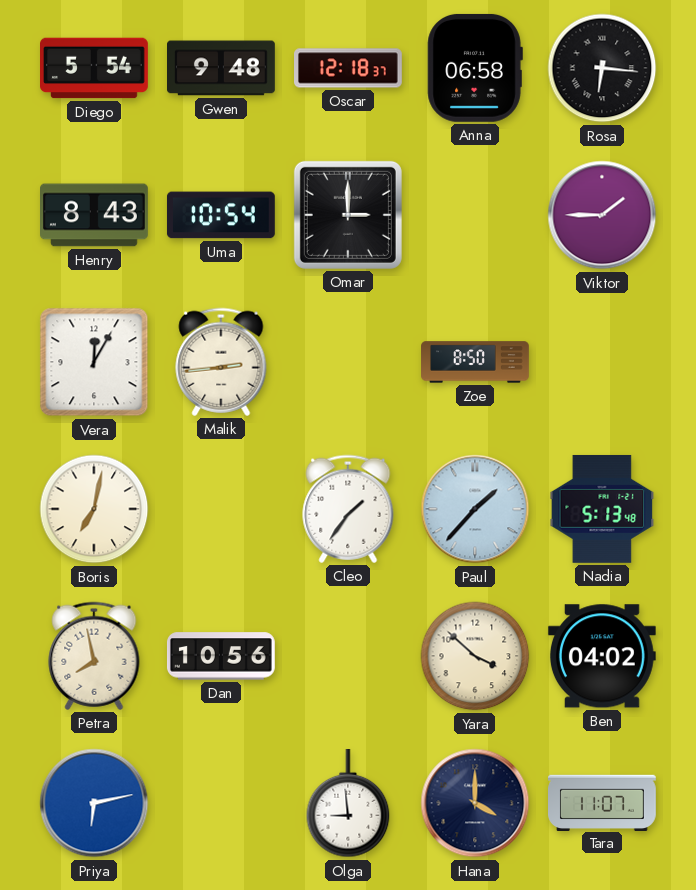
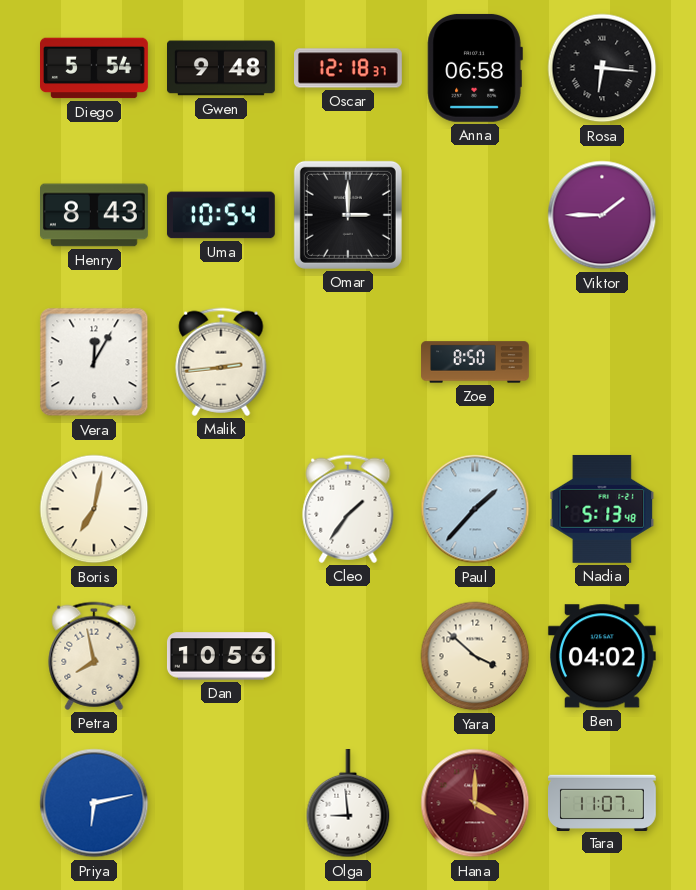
Hana dial: navy -> burgundy
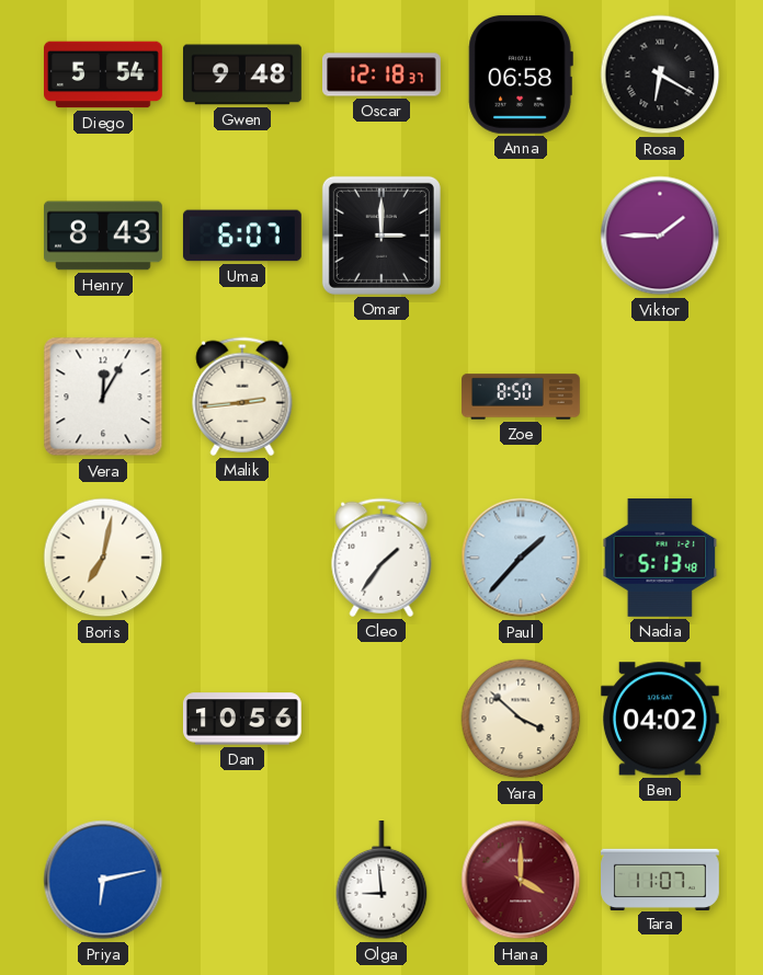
Rosa: 6:16 -> 6:20
Uma: 10:54 -> 6:07
Petra: 7:58 -> none
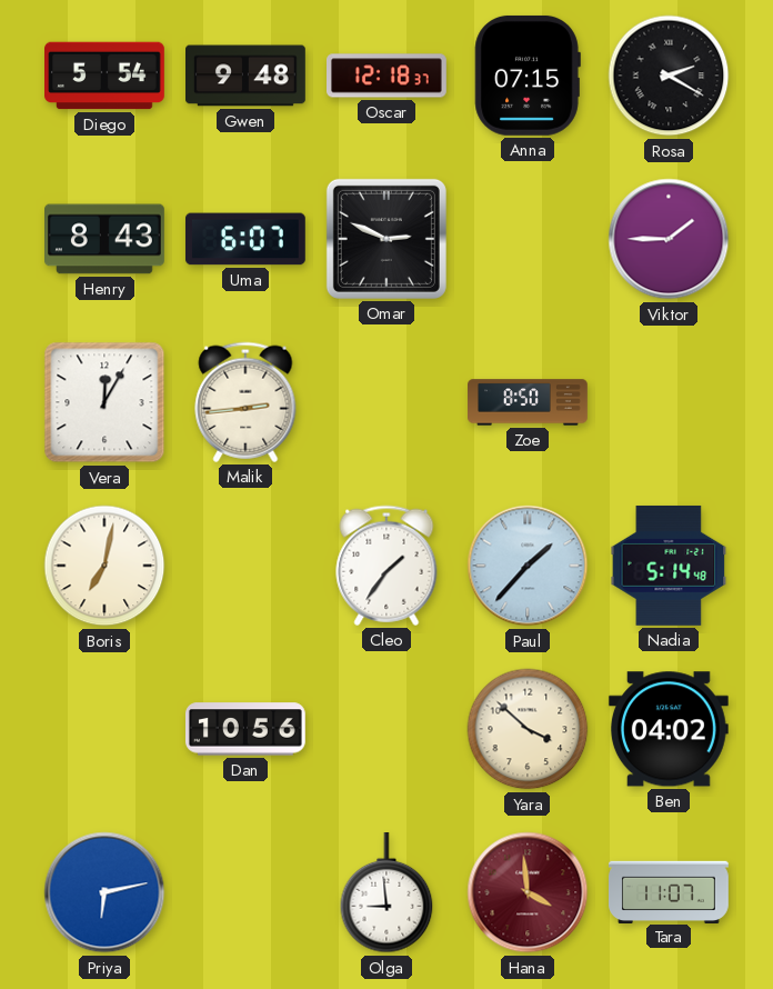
Anna: 06:58 -> 07:15
Rosa: 6:20 -> 2:20
Omar: 3:00 -> 2:49
Nadia: 5:13 -> 5:14
Hana: 4:00 -> 3:59
